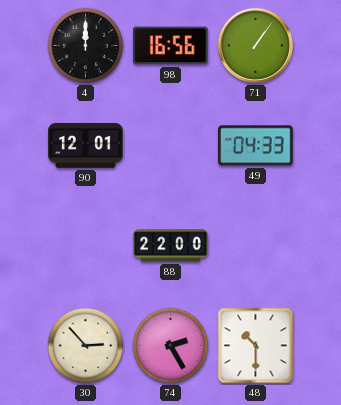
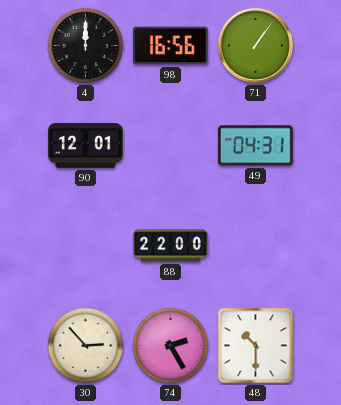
49: 04:33 -> 04:31
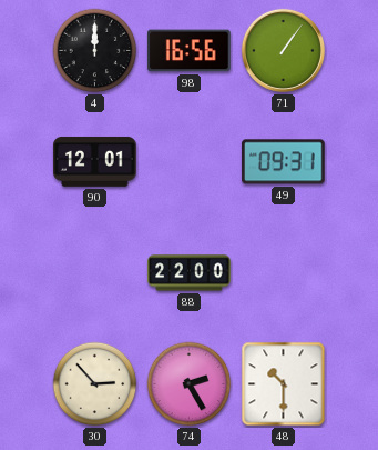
49: 04:31 -> 09:31
